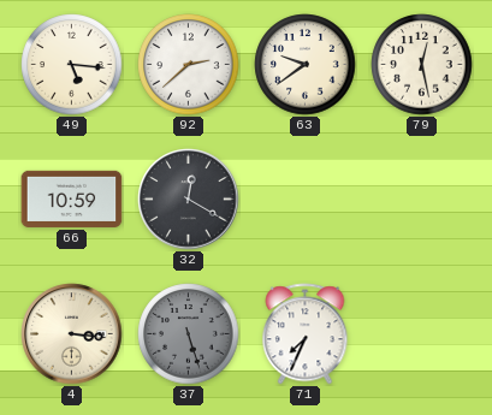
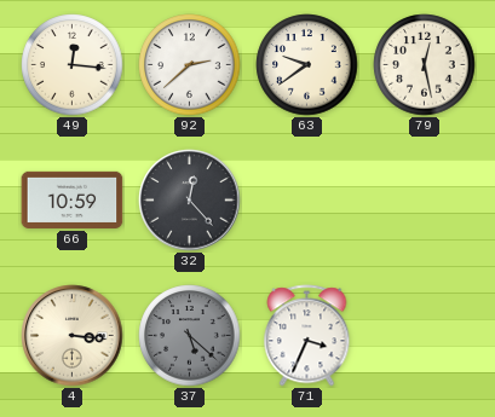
49: 5:16 -> 12:16
32: 12:20 -> 12:23
37: 5:27 -> 5:22
71: 7:34 -> 3:34
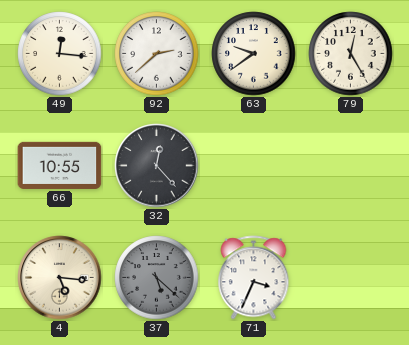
79: 12:28 -> 12:25
66: 10:59 -> 10:55
4: 3:16 -> 5:16
